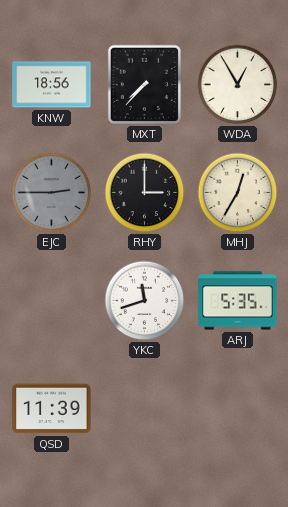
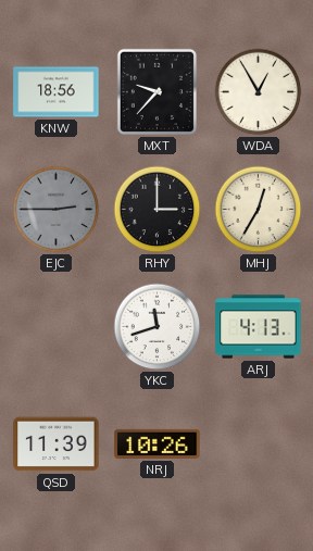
MXT: 7:37 -> 9:37
ARJ: 5:35 -> 4:13
NRJ: none -> 10:26
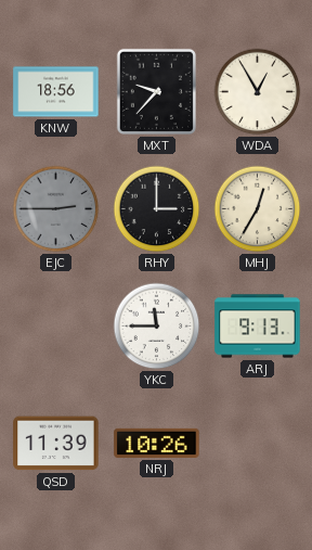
YKC: 11:42 -> 11:45
ARJ: 4:13 -> 9:13
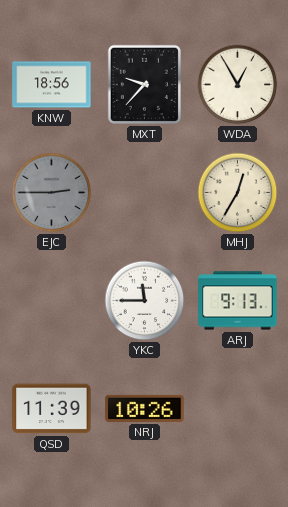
RHY: 3:00 -> none
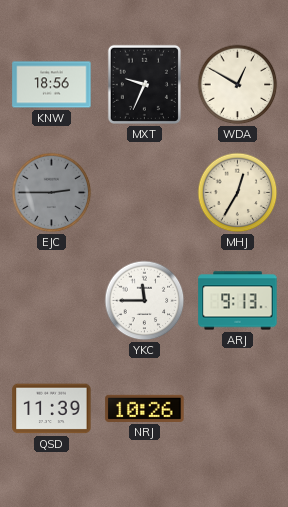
MXT: 9:37 -> 9:34
WDA: 12:55 -> 12:50
